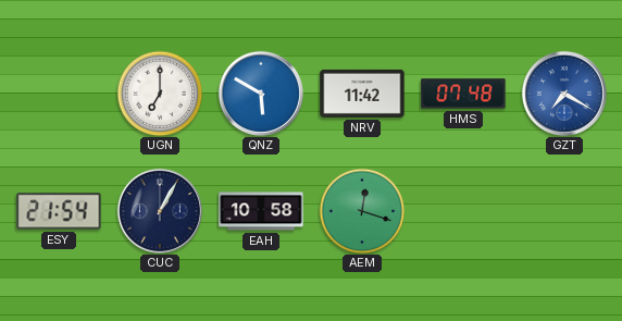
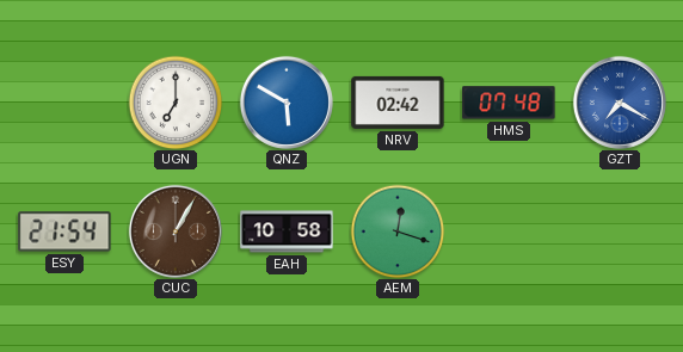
NRV: 11:42 -> 02:42
CUC dial: navy -> brown
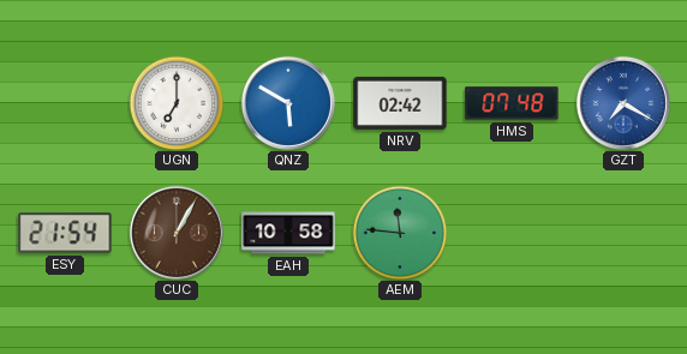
AEM: 12:18 -> 11:46
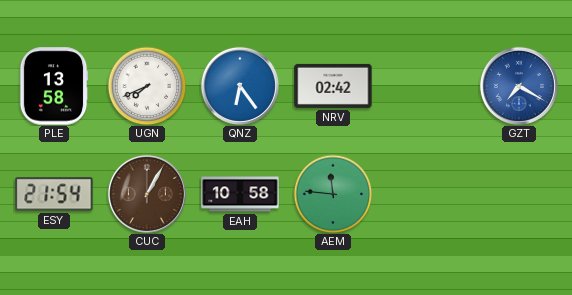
PLE: none -> 13:58
UGN: 7:00 -> 7:41
QNZ: 5:50 -> 6:24
HMS: 07:48 -> none
